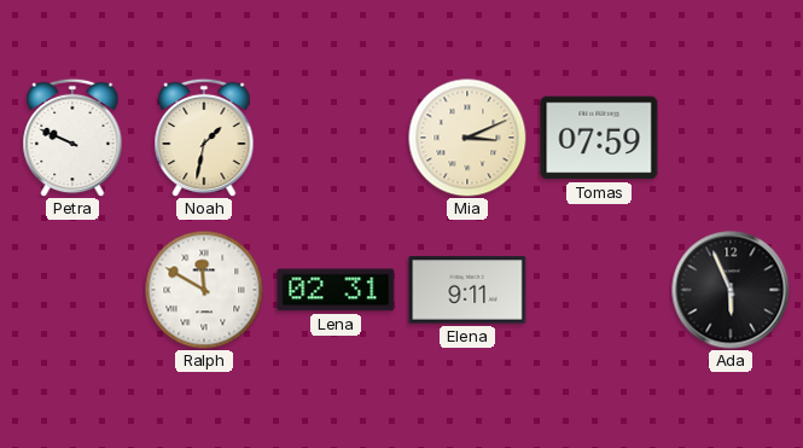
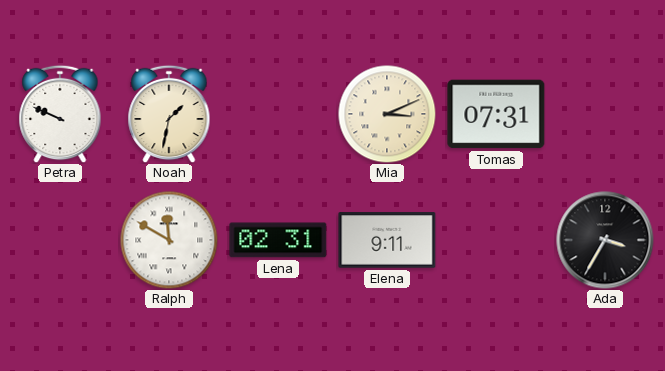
Tomas: 07:59 -> 07:31
Ada: 5:56 -> 3:35
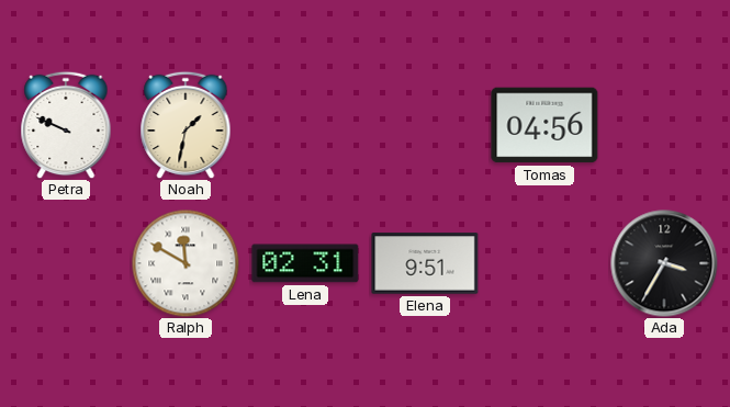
Mia: 3:11 -> none
Tomas: 07:31 -> 04:56
Elena: 9:11 -> 9:51
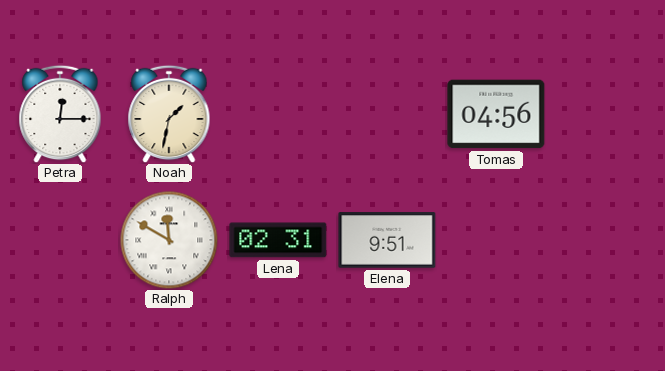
Petra: 9:49 -> 12:15
Ada: 3:35 -> none
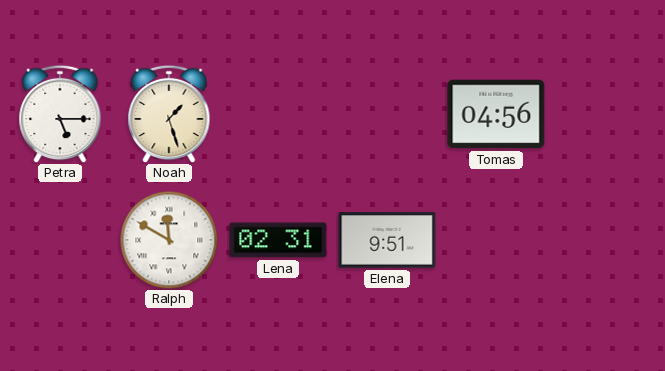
Petra: 12:15 -> 5:15
Noah: 1:32 -> 1:27
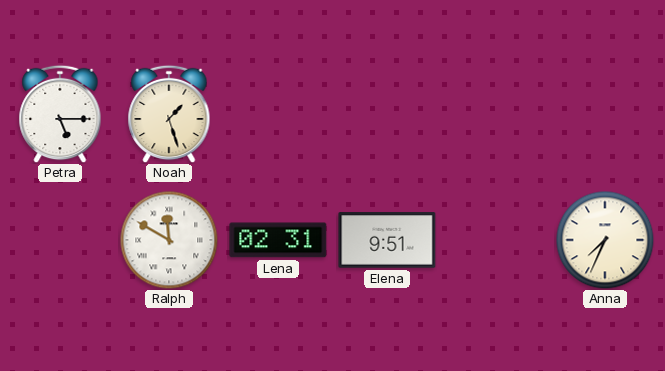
Tomas: 04:56 -> none
Anna: none -> 7:34
